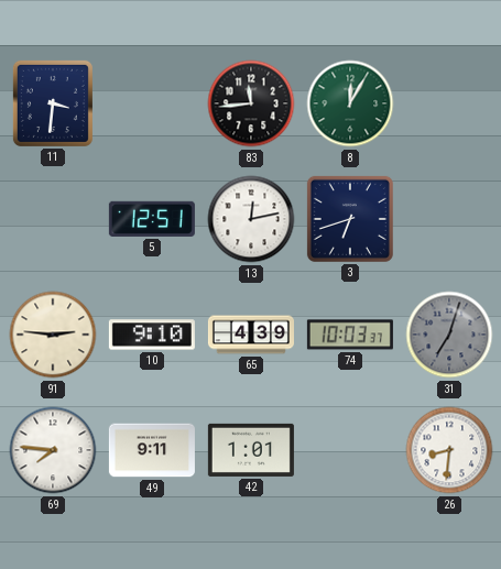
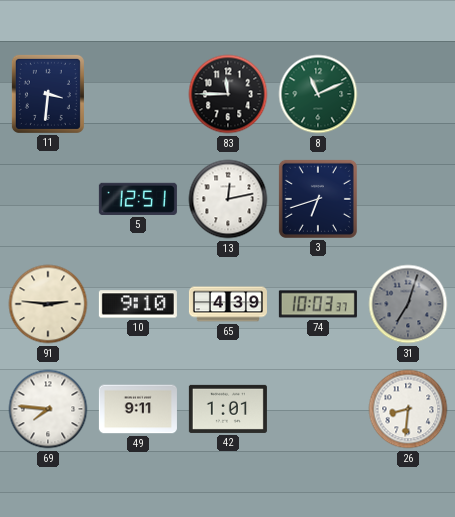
83: 11:44 -> 11:45
8: 12:05 -> 11:11
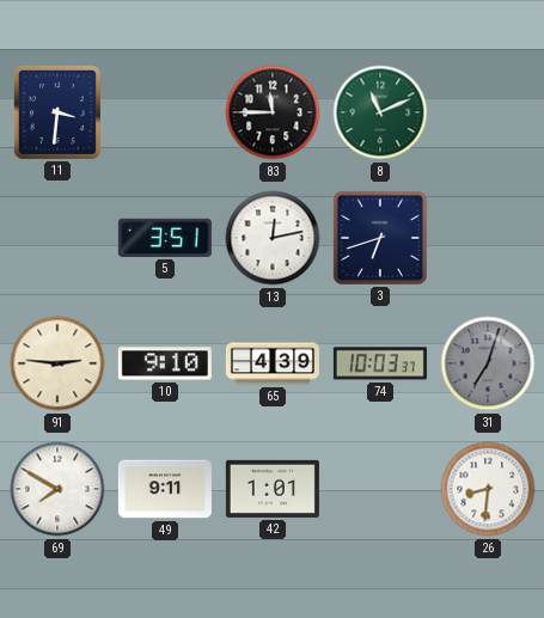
5: 12:51 -> 3:51
69: 7:46 -> 7:50
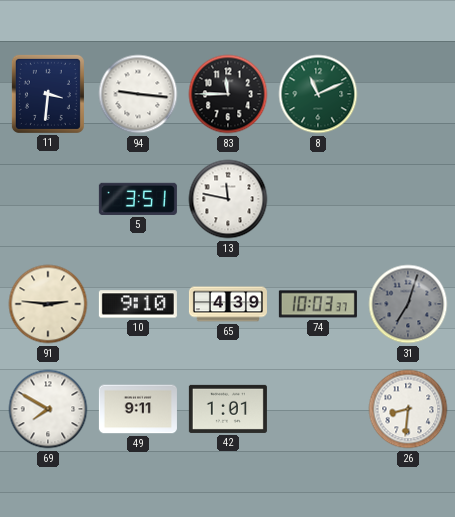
94: none -> 9:16
13: 12:13 -> 11:47
3: 6:42 -> none
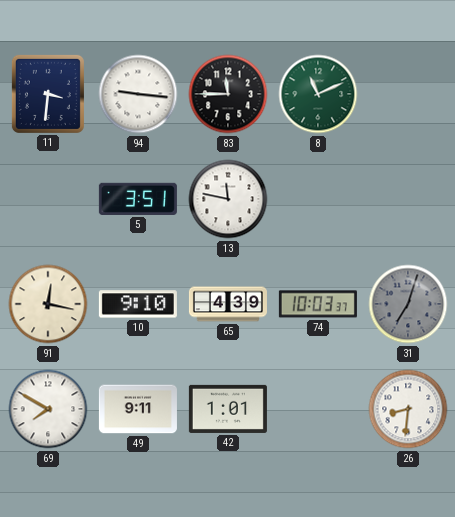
91: 2:46 -> 12:17
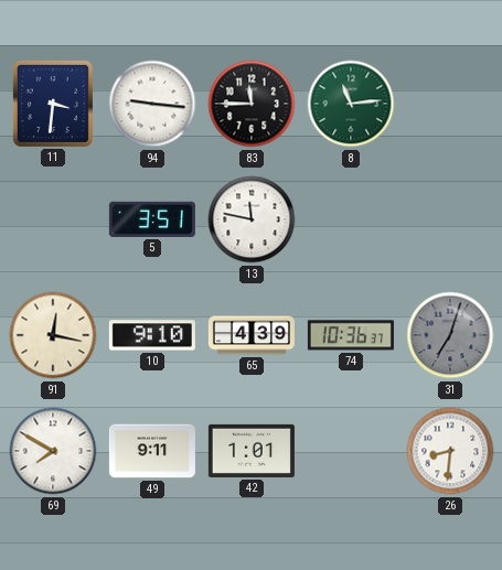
8: 11:11 -> 11:14
74: 10:03 -> 10:36
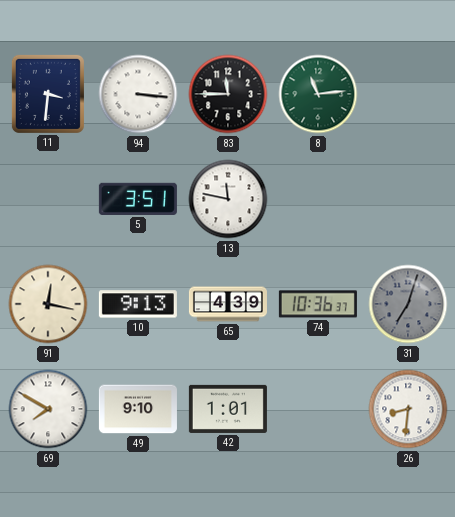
94: 9:16 -> 3:16
10: 9:10 -> 9:13
49: 9:11 -> 9:10
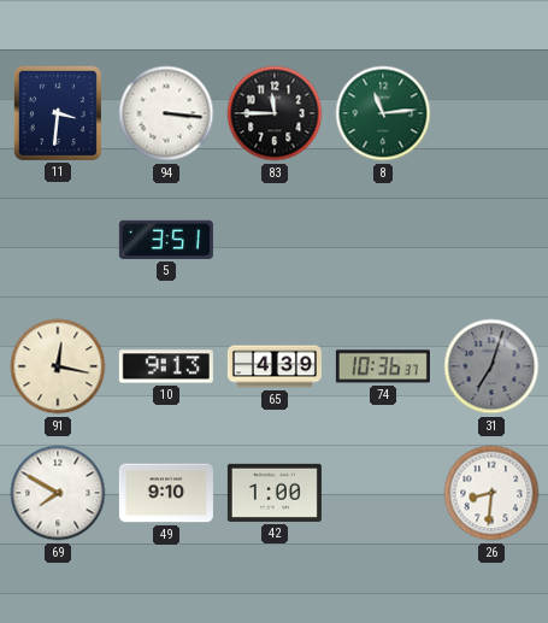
13: 11:47 -> none
42: 1:01 -> 1:00
